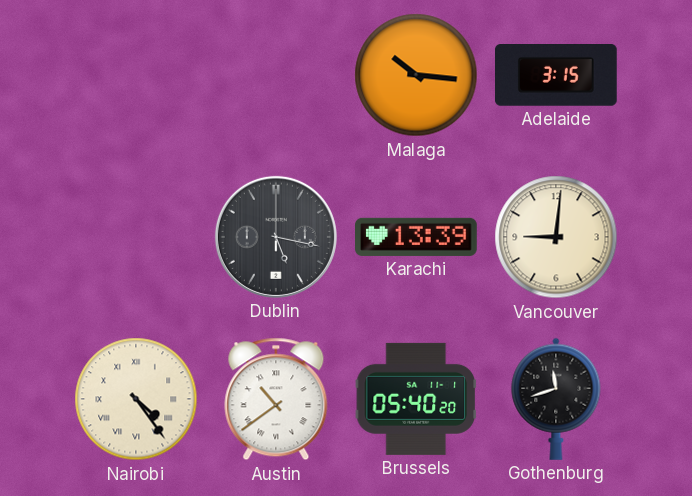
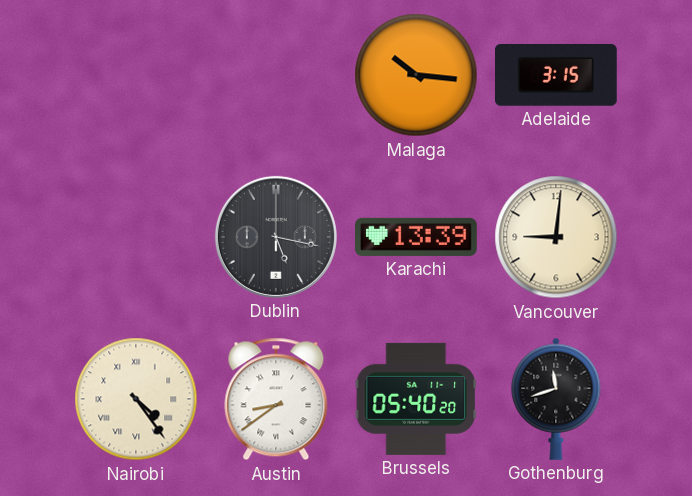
Austin: 10:39 -> 8:39
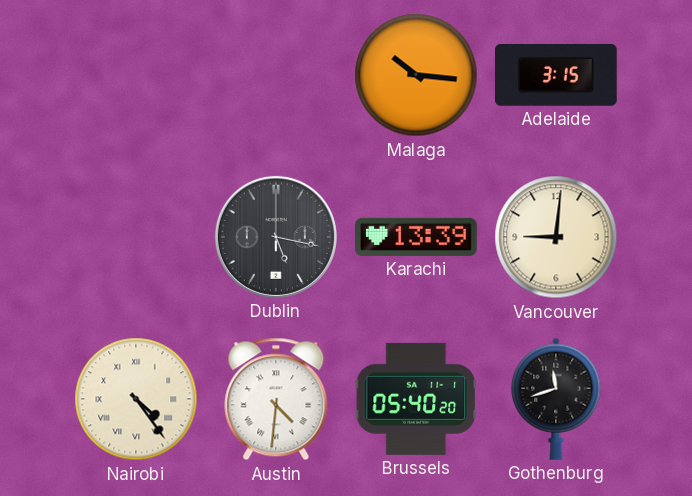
Austin: 8:39 -> 4:31
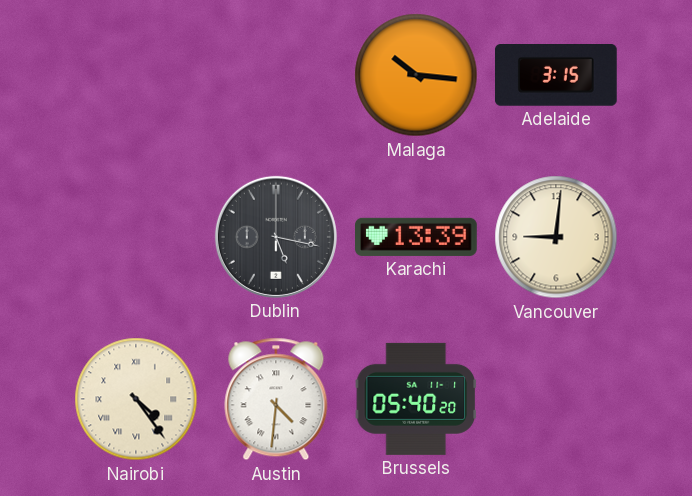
Gothenburg: 11:42 -> none
